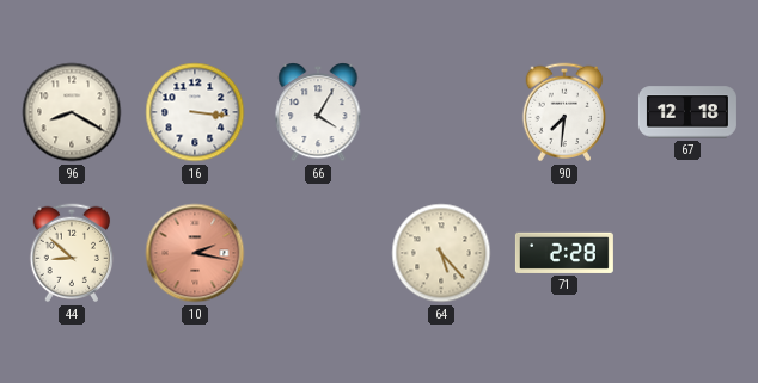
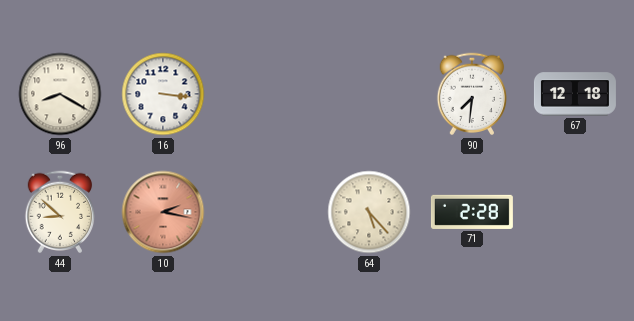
66: 4:05 -> none
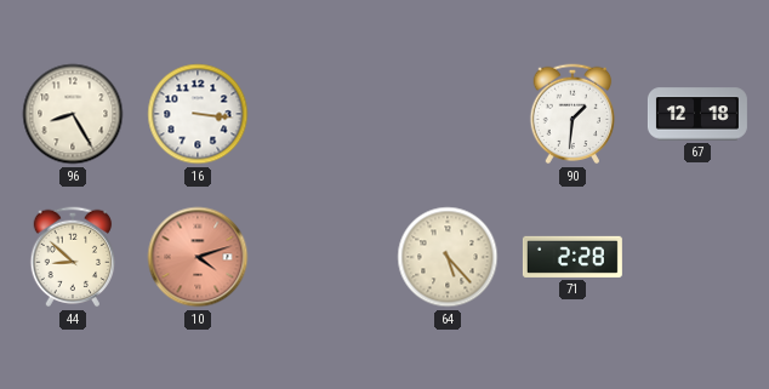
96: 8:20 -> 8:25
90: 7:31 -> 1:31
10: 2:17 -> 4:12
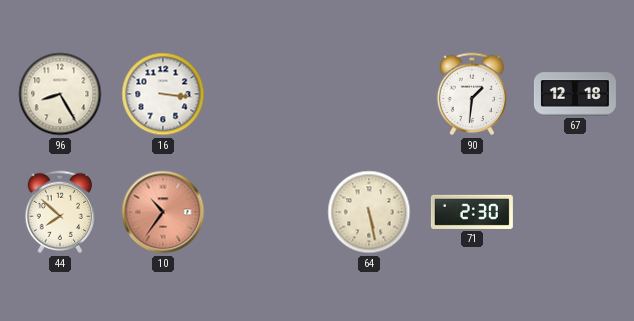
44: 8:52 -> 7:52
10: 4:12 -> 10:36
64: 5:23 -> 5:28
71: 2:28 -> 2:30
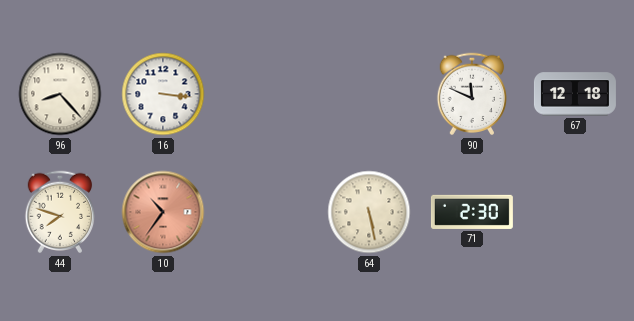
96: 8:25 -> 8:23
90: 1:31 -> 11:49
44: 7:52 -> 7:48
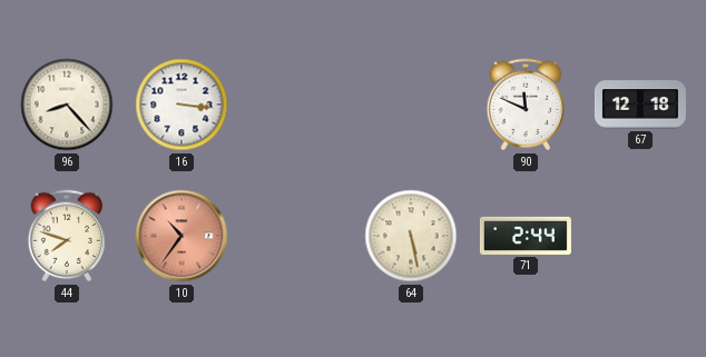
71: 2:30 -> 2:44
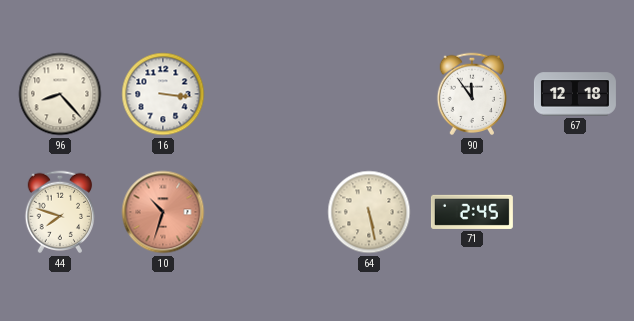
90: 11:49 -> 11:54
10: 10:36 -> 10:33
71: 2:44 -> 2:45
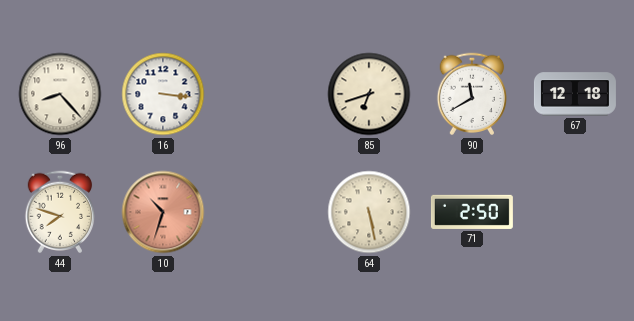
85: none -> 6:42
90: 11:54 -> 11:40
71: 2:45 -> 2:50
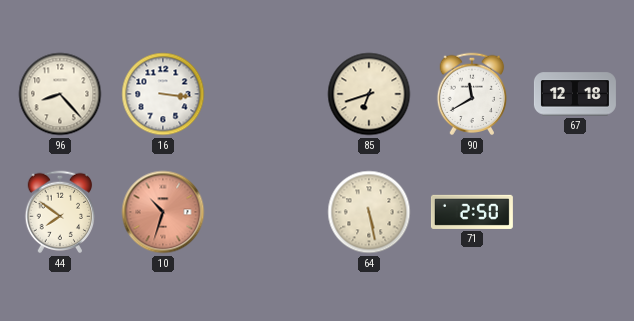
44: 7:48 -> 7:51
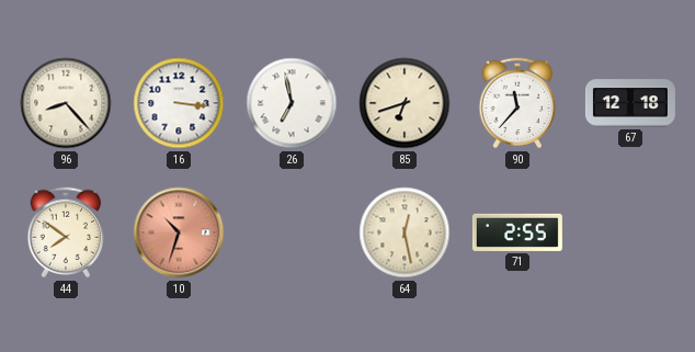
26: none -> 6:58
90: 11:40 -> 11:37
64: 5:28 -> 12:28
71: 2:50 -> 2:55
